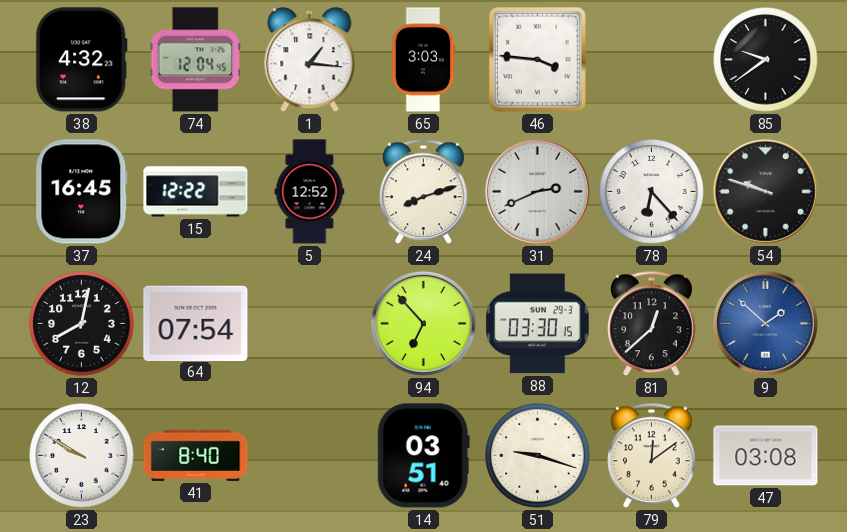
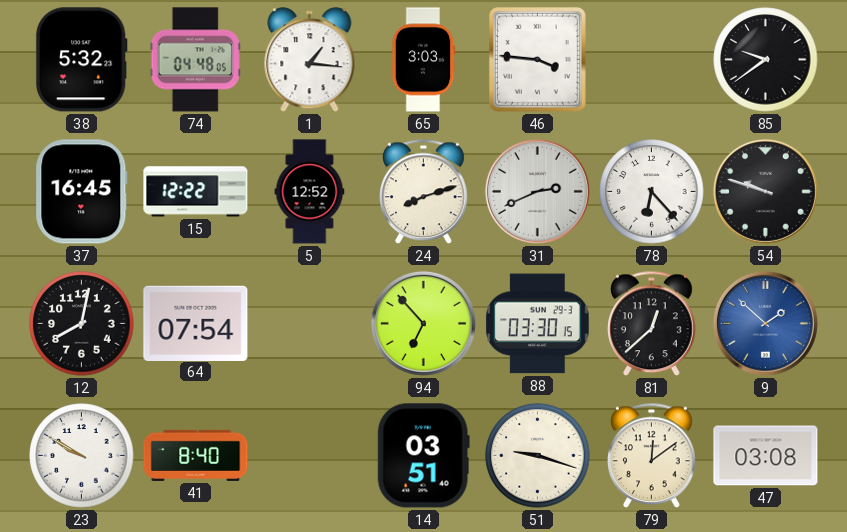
38: 4:32 -> 5:32
74: 12:04 -> 04:48
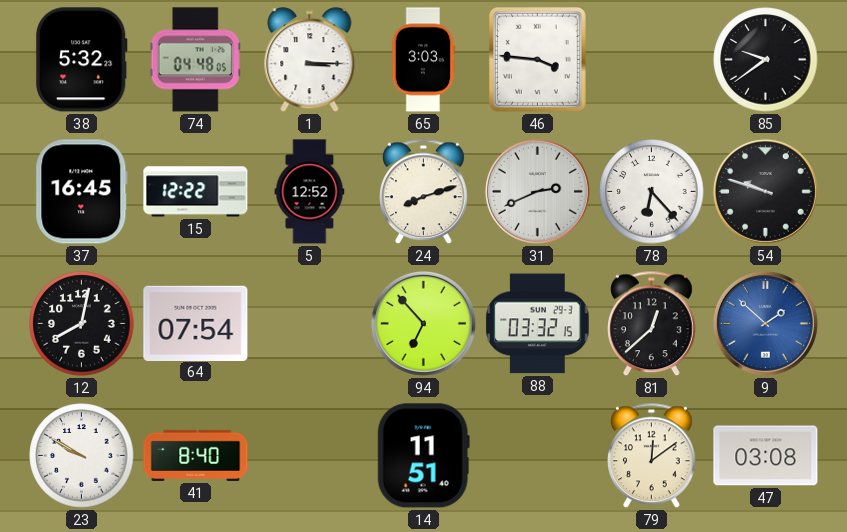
1: 1:16 -> 3:15
88: 03:30 -> 03:32
14: 03:51 -> 11:51
51: 9:18 -> none
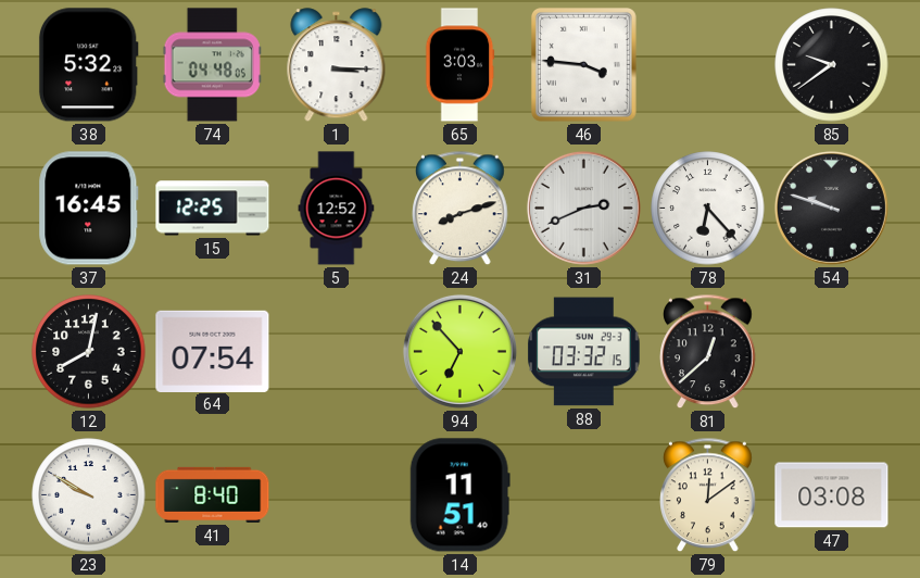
15: 12:22 -> 12:25
9: 1:52 -> none
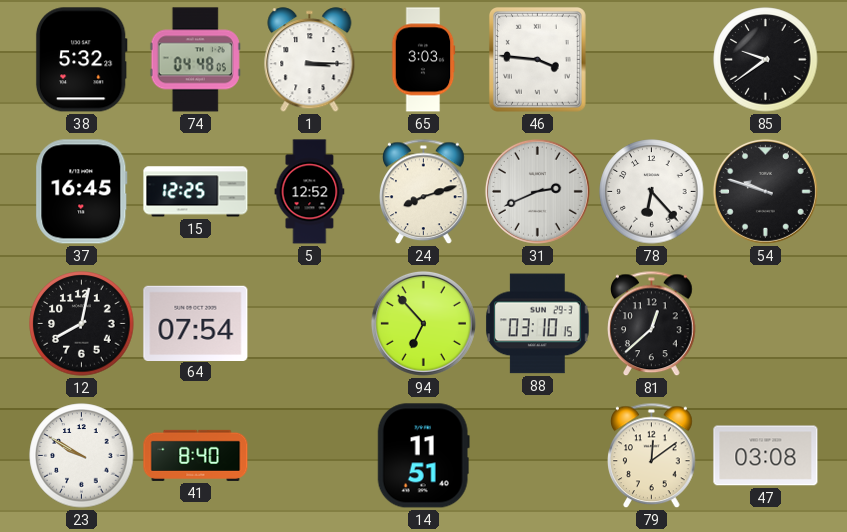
88: 03:32 -> 03:10
